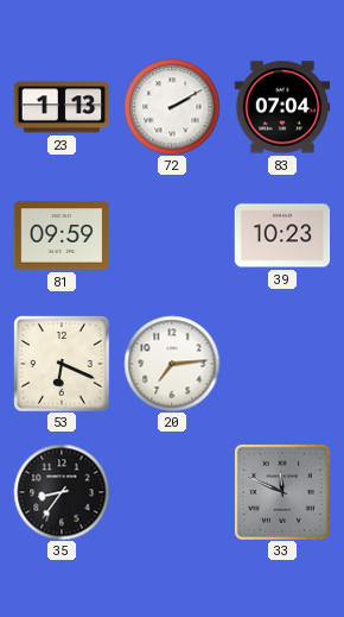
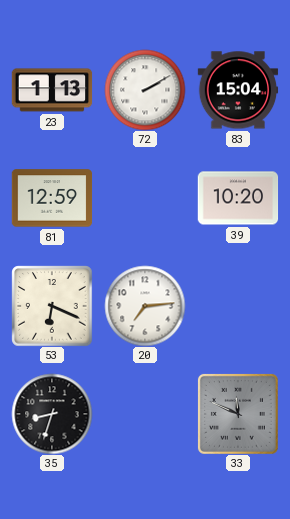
83: 07:04 -> 15:04
81: 09:59 -> 12:59
39: 10:23 -> 10:20
35: 8:36 -> 8:33
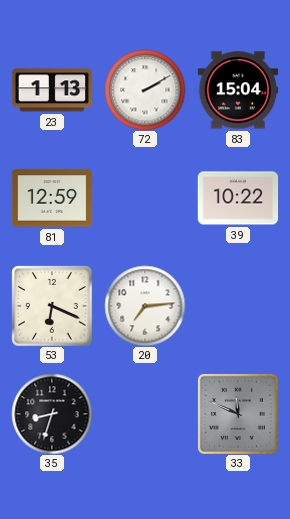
39: 10:20 -> 10:22
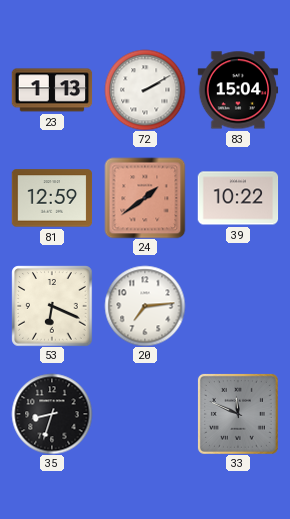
24: none -> 1:39
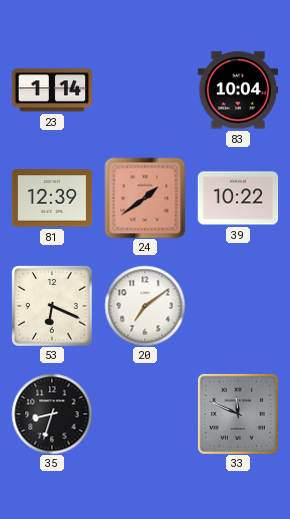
23: 1:13 -> 1:14
72: 2:10 -> none
83: 15:04 -> 10:04
81: 12:59 -> 12:39
20: 7:14 -> 7:09
